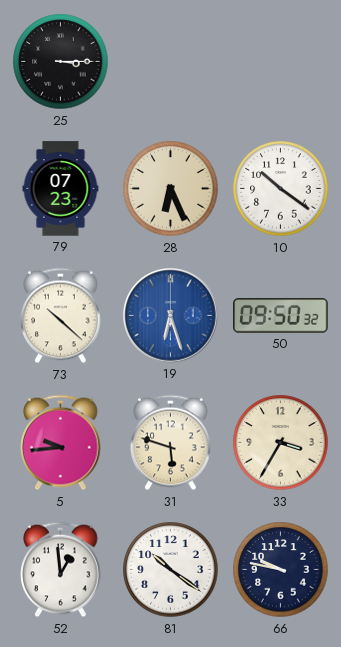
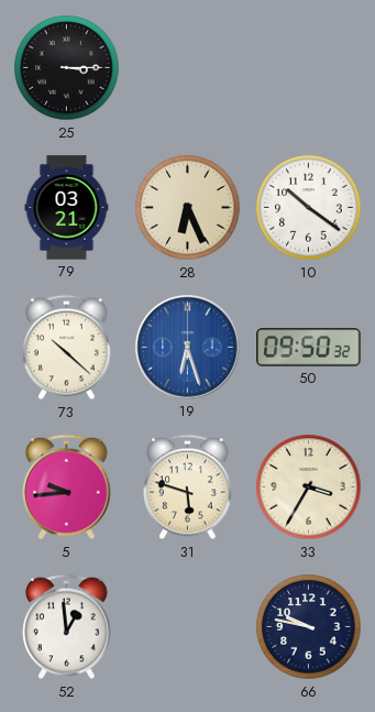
79: 07:23 -> 03:21
81: 10:21 -> none
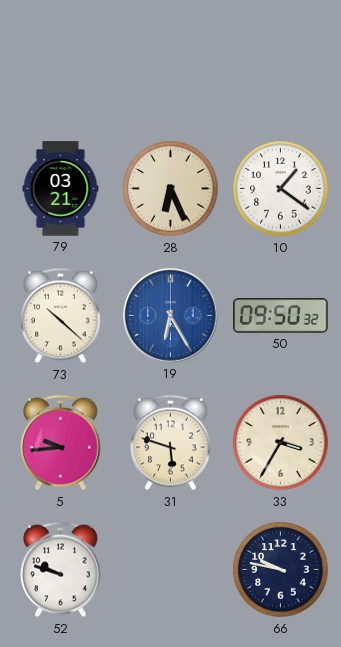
25: 3:15 -> none
10: 10:21 -> 1:21
19: 6:27 -> 6:25
52: 12:59 -> 9:48
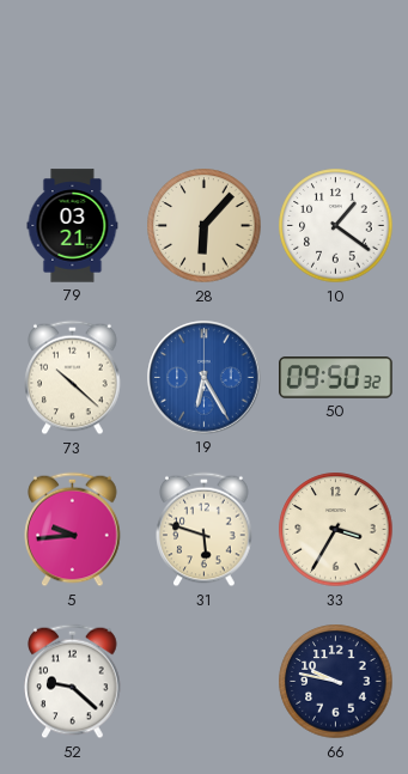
28: 6:26 -> 6:07
52: 9:48 -> 9:22
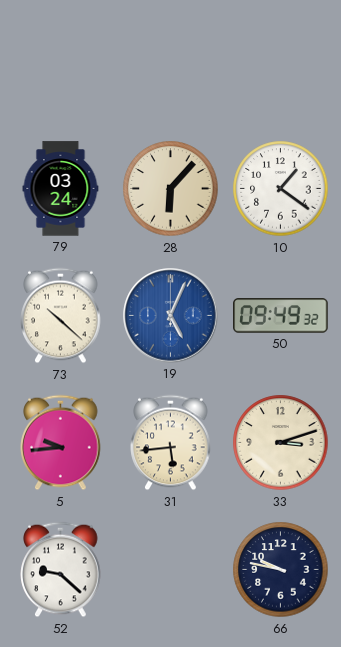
79: 03:21 -> 03:24
19: 6:25 -> 5:04
50: 09:50 -> 09:49
31: 5:48 -> 5:44
33: 3:35 -> 3:12
